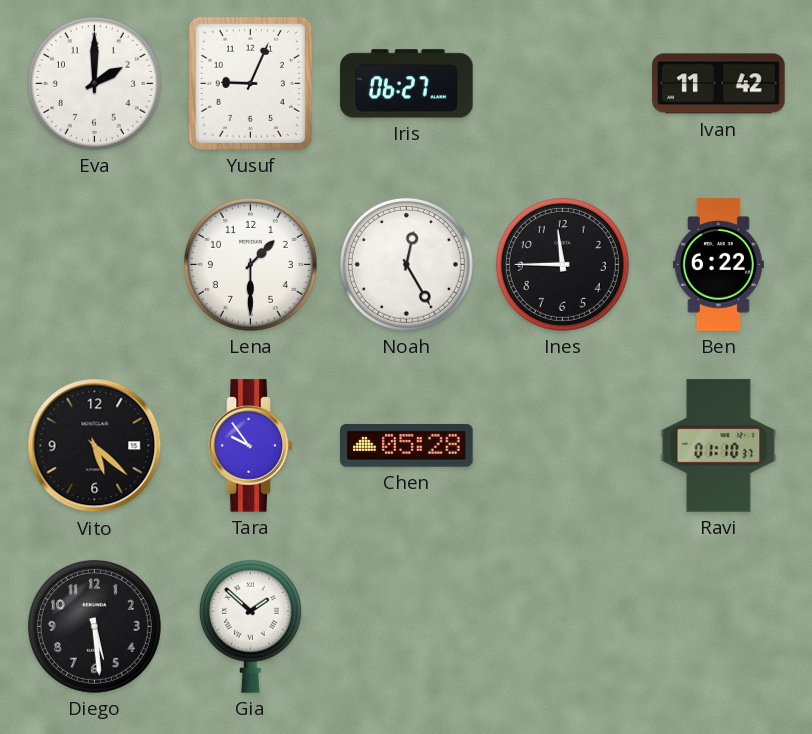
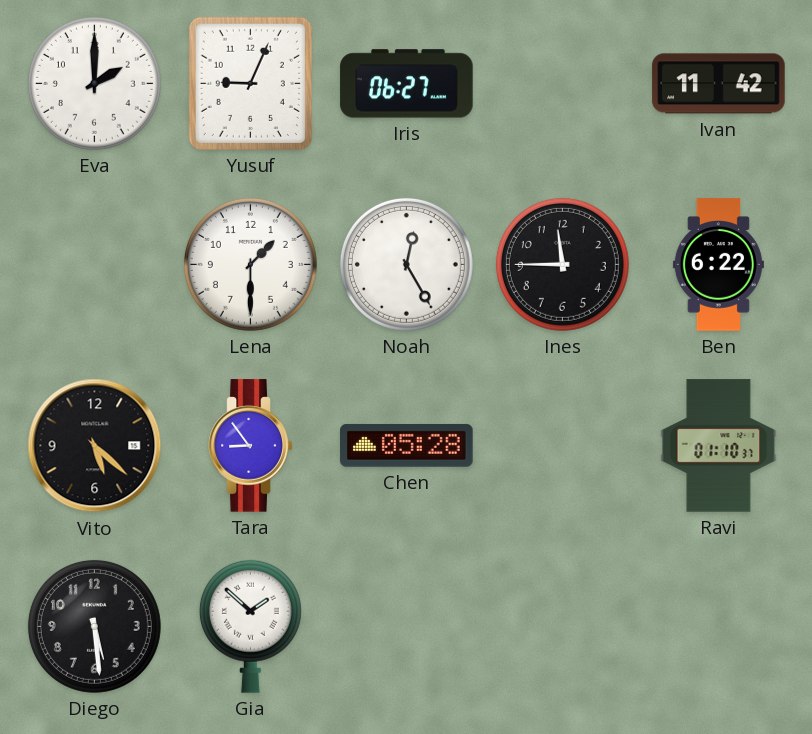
Tara: 9:54 -> 8:54
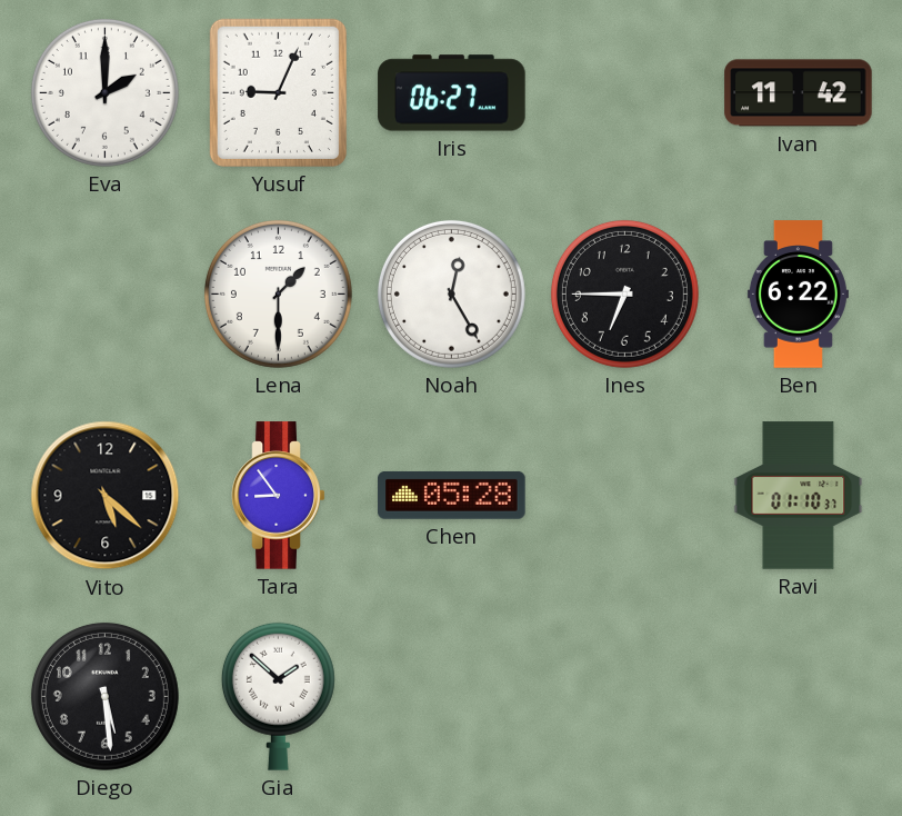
Ines: 11:45 -> 6:45
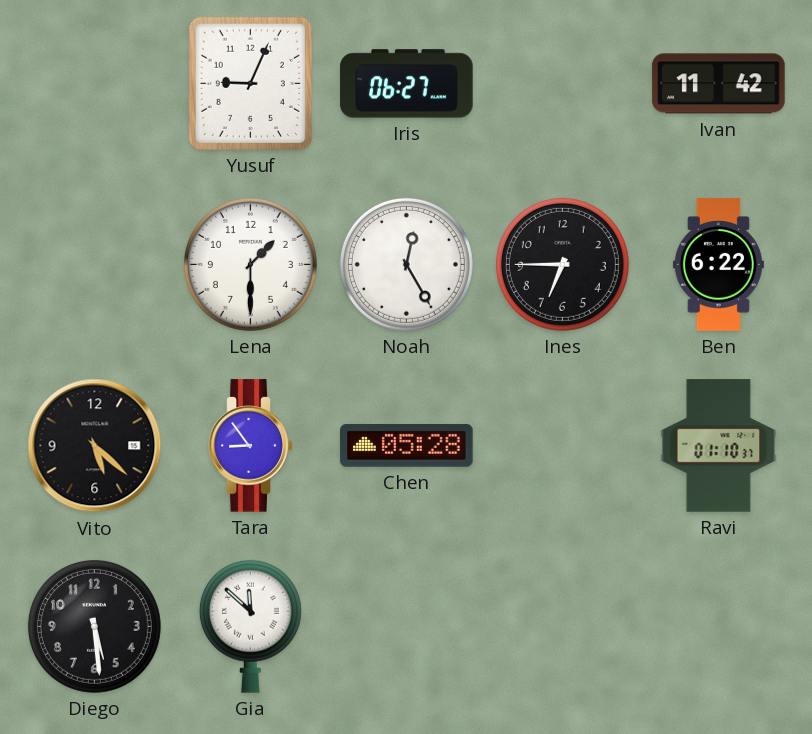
Eva: 2:00 -> none
Gia: 1:52 -> 11:52
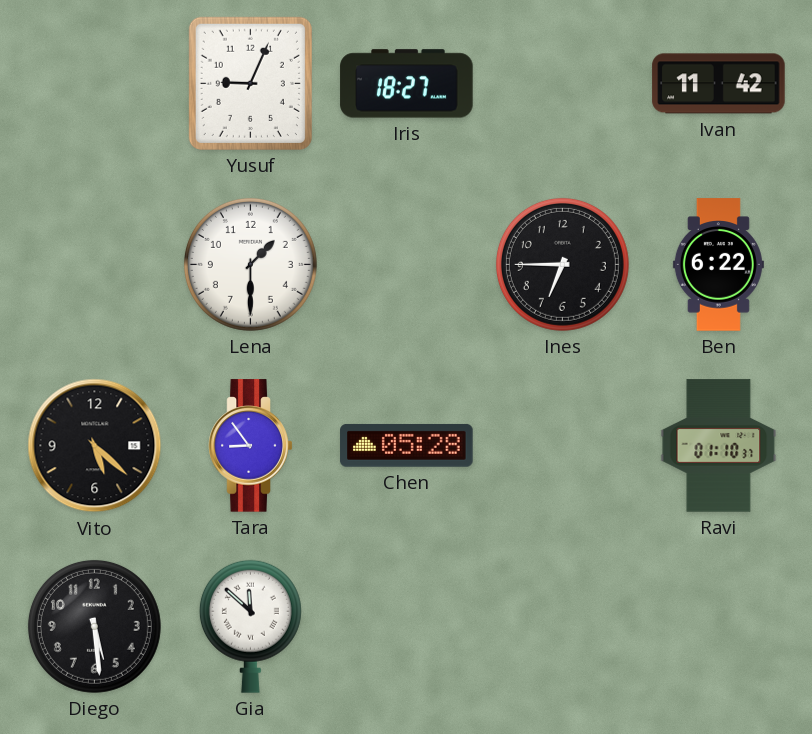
Iris: 06:27 -> 18:27
Noah: 12:25 -> none
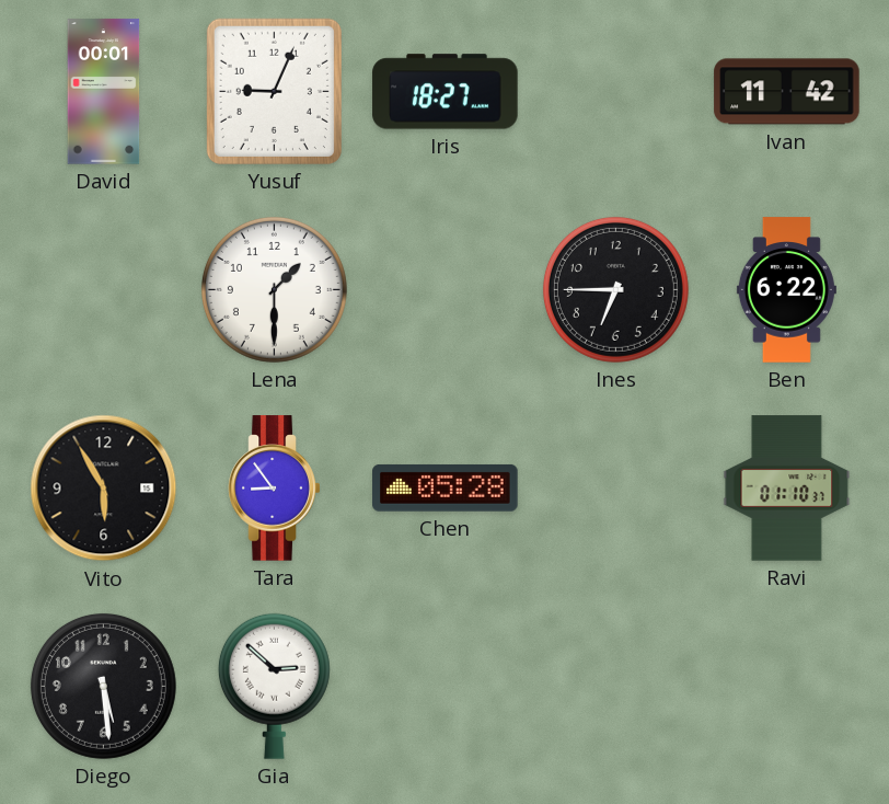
David: none -> 00:01
Vito: 5:22 -> 5:55
Gia: 11:52 -> 2:52
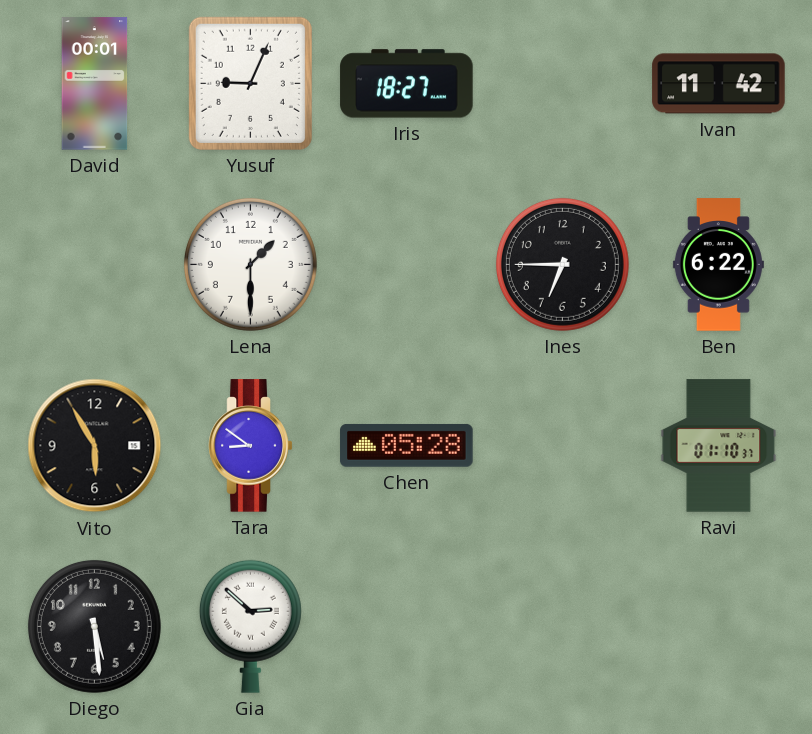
Tara: 8:54 -> 8:51
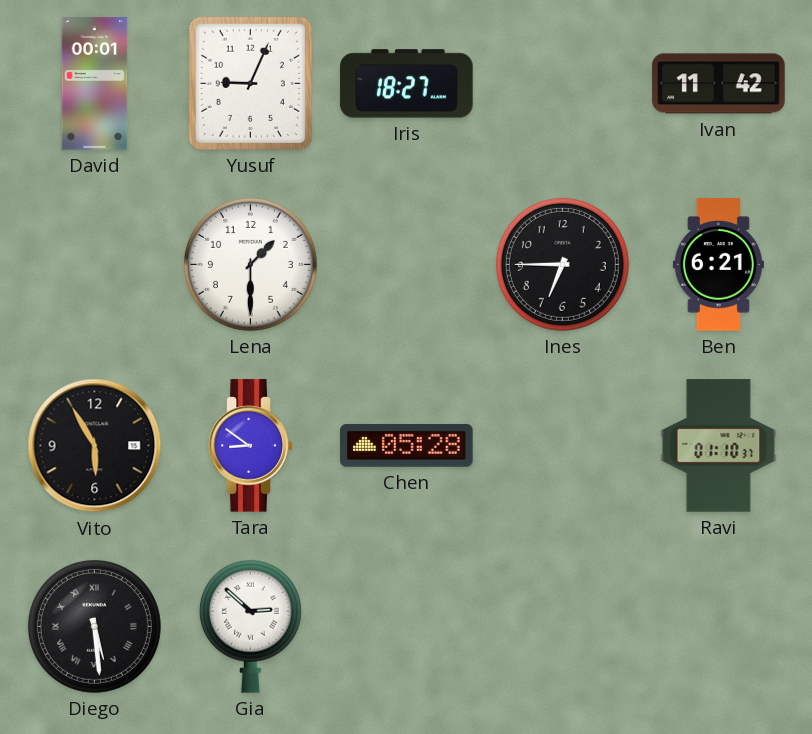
Ben: 6:22 -> 6:21
Diego numerals: Arabic -> Roman
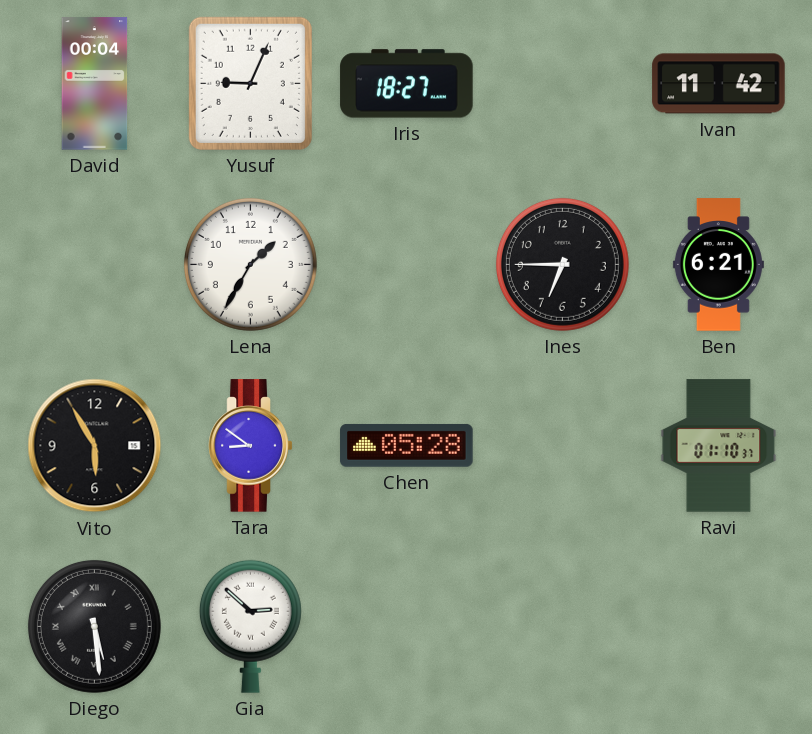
David: 00:01 -> 00:04
Lena: 1:30 -> 1:35
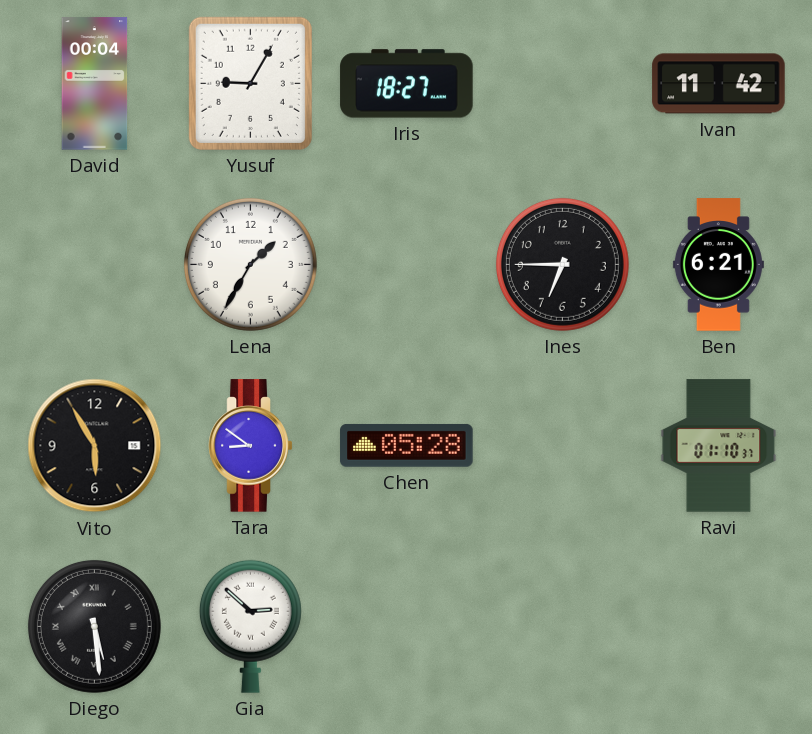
Yusuf: 9:04 -> 9:05
